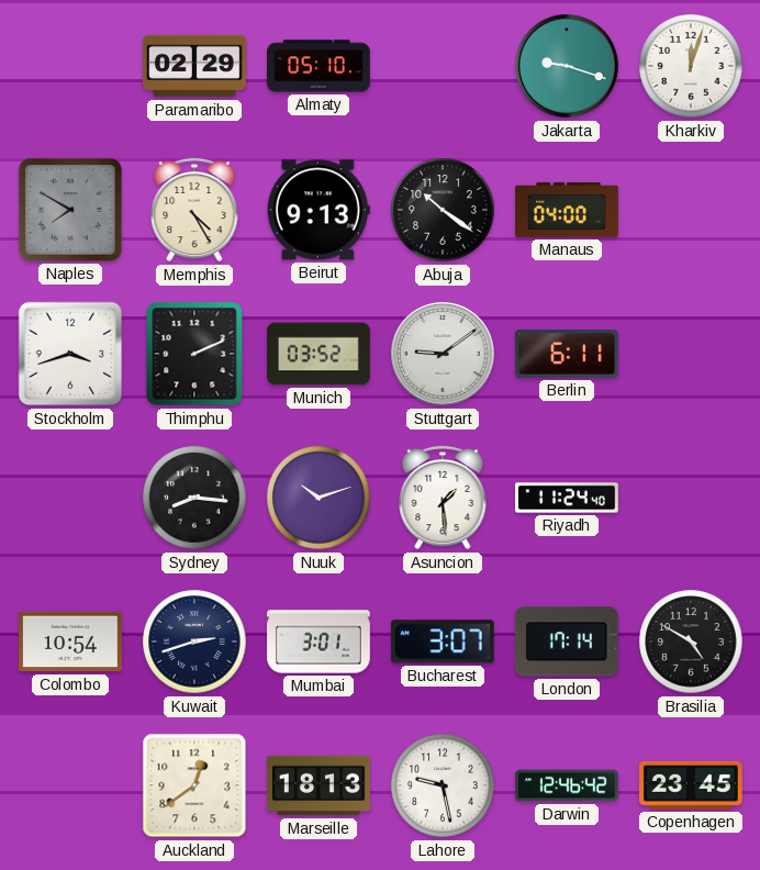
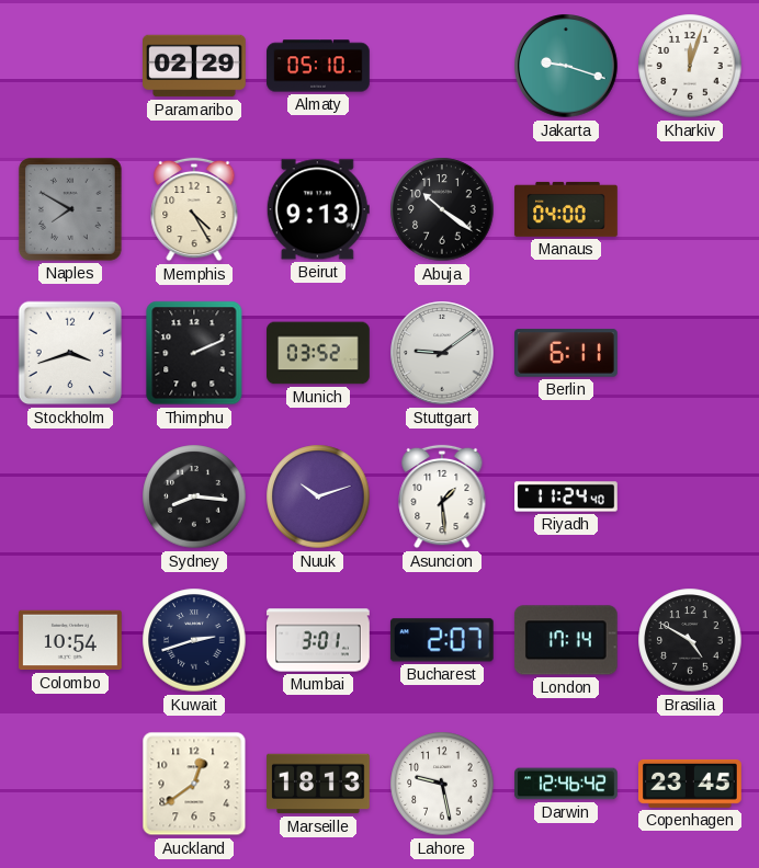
Bucharest: 3:07 -> 2:07
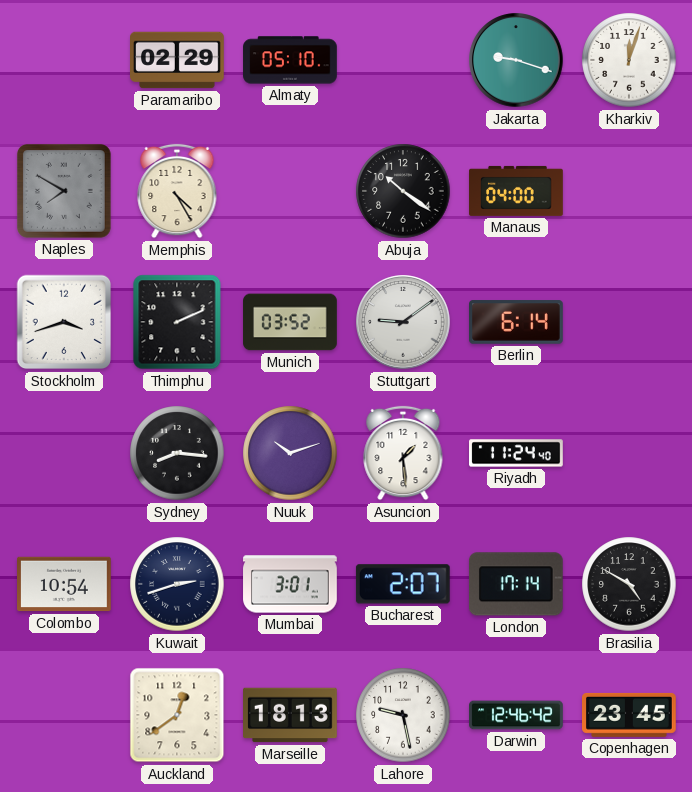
Beirut: 9:13 -> none
Berlin: 6:11 -> 6:14
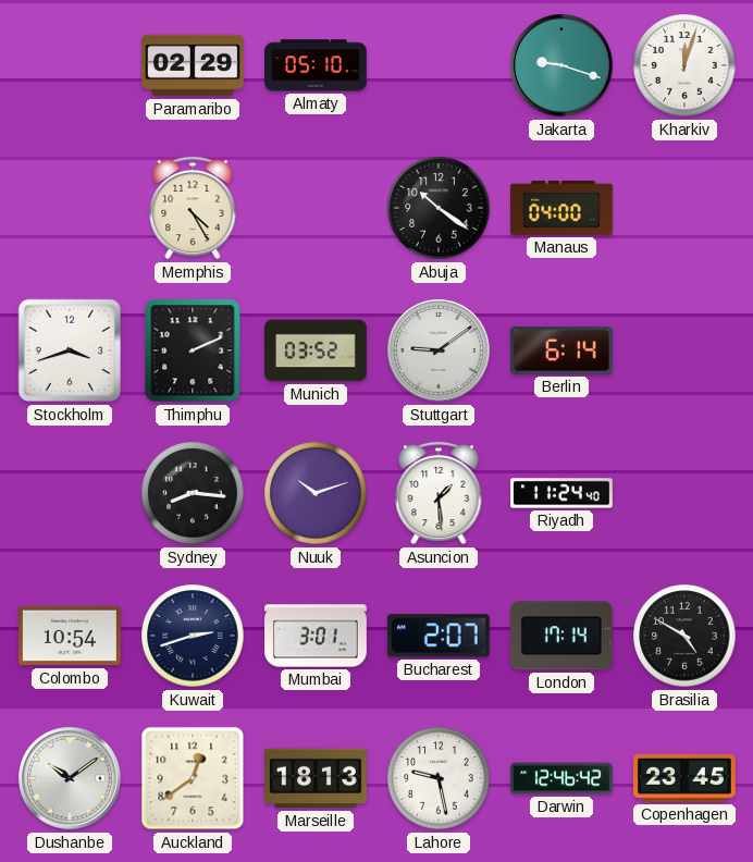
Naples: 7:50 -> none
Dushanbe: none -> 10:09
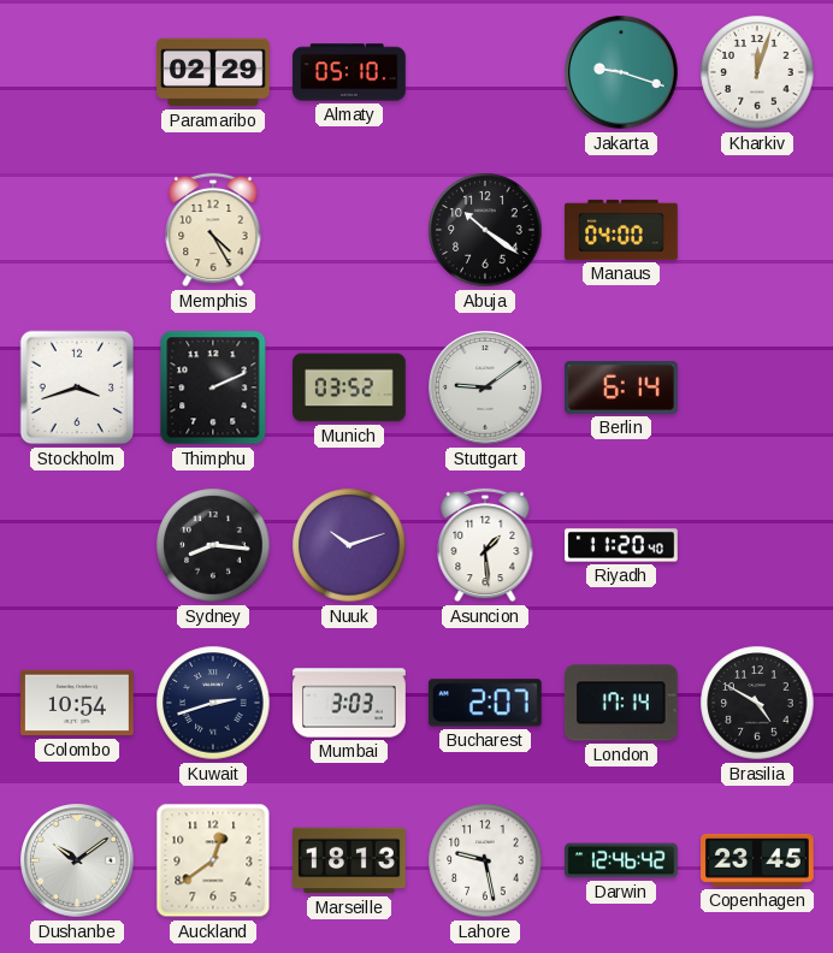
Riyadh: 11:24 -> 11:20
Mumbai: 3:01 -> 3:03
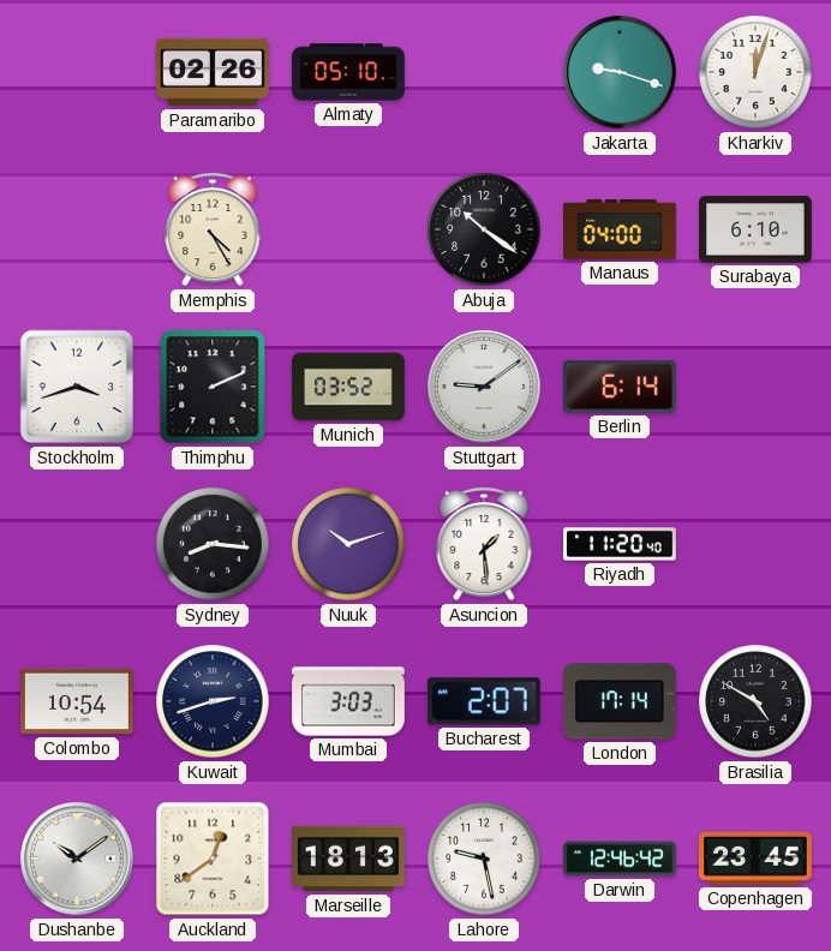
Paramaribo: 02:29 -> 02:26
Surabaya: none -> 6:10
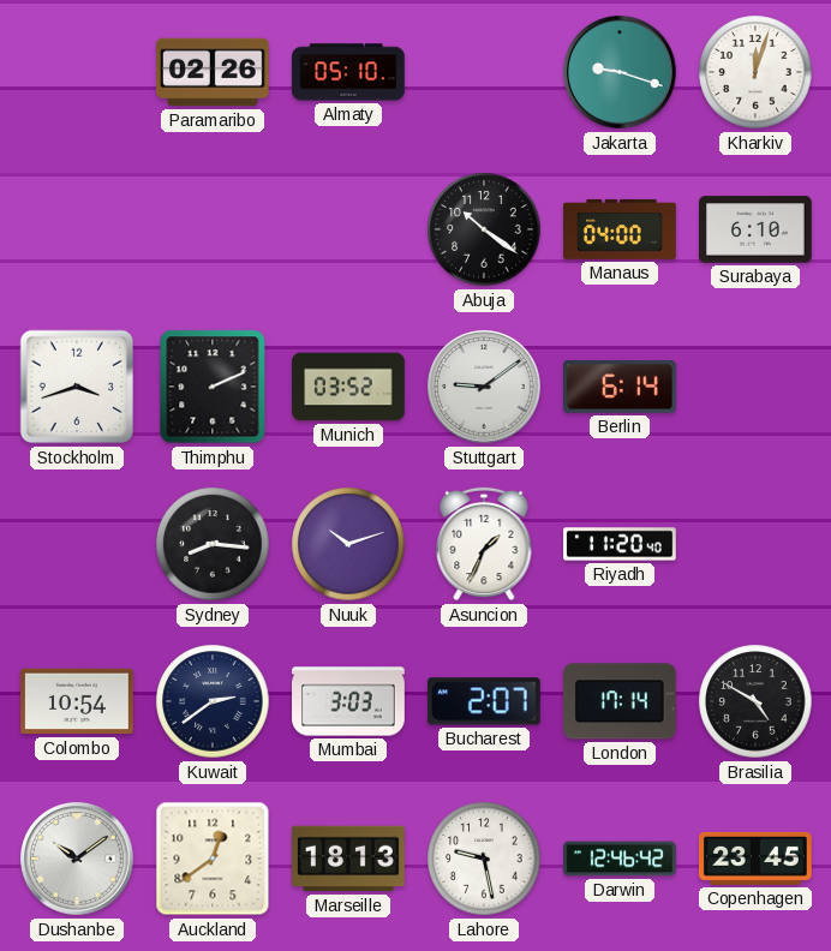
Memphis: 4:25 -> none
Asuncion: 1:29 -> 1:34
Kuwait: 2:42 -> 2:39
